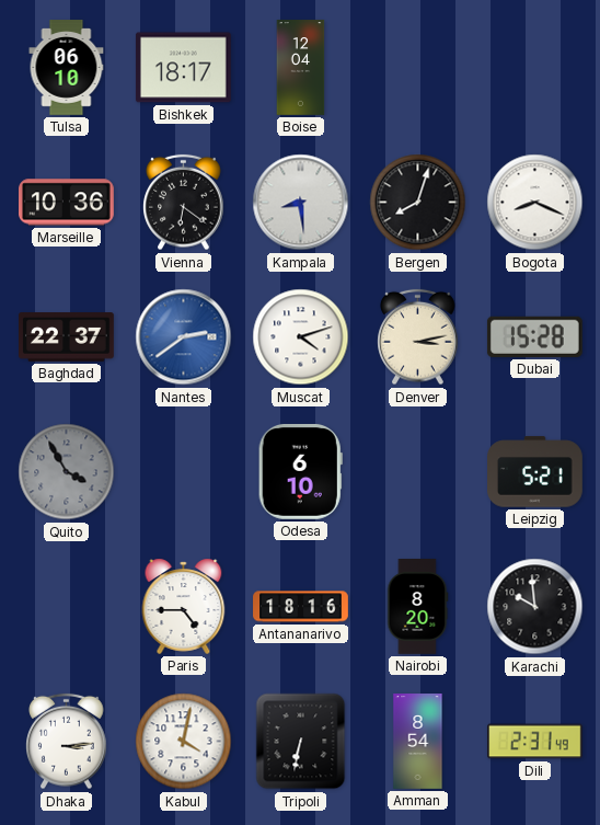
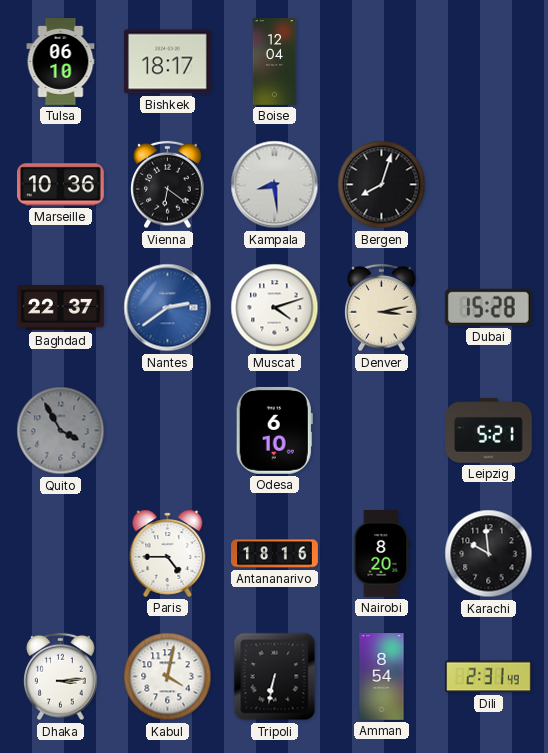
Bogota: 8:19 -> none
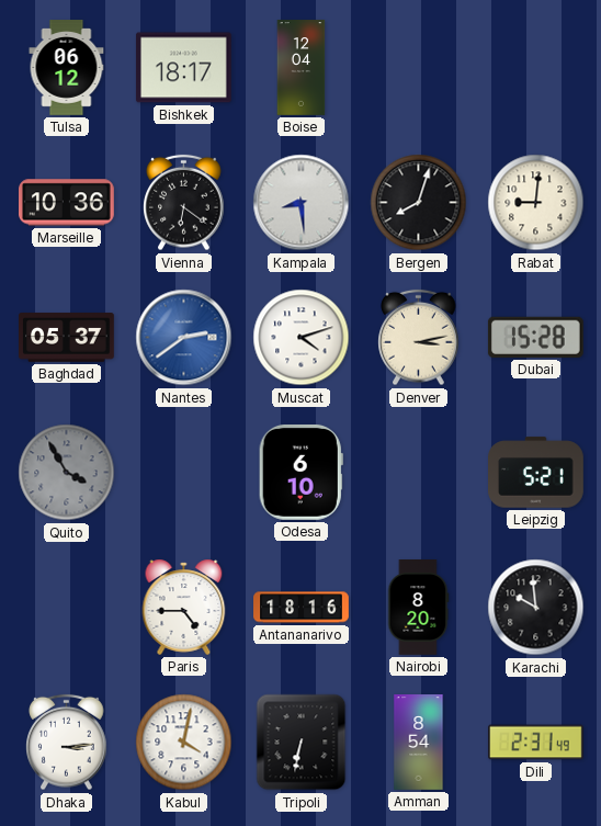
Tulsa: 06:10 -> 06:12
Rabat: none -> 9:01
Baghdad: 22:37 -> 05:37
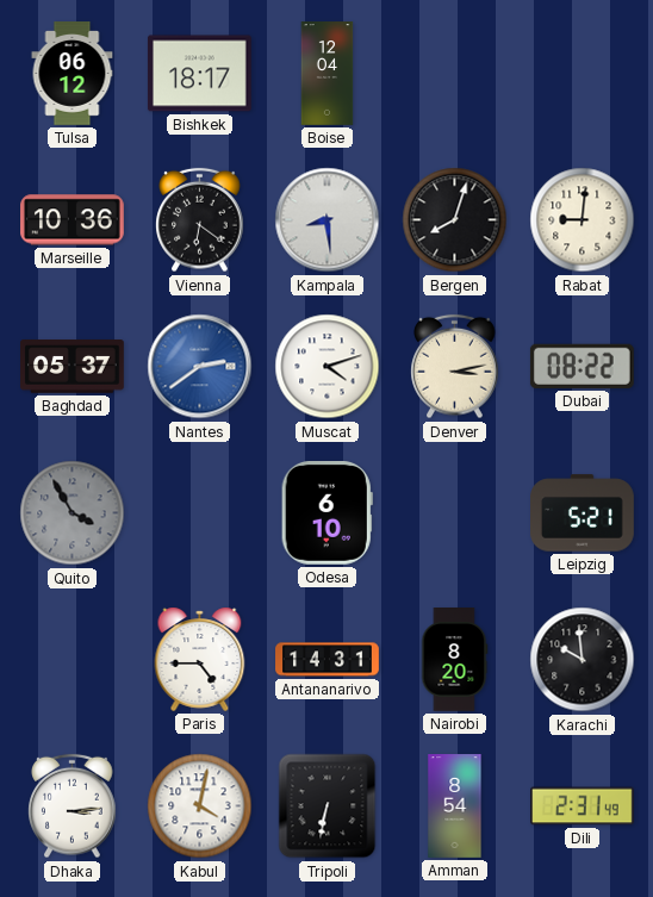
Dubai: 15:28 -> 08:22
Antananarivo: 18:16 -> 14:31
